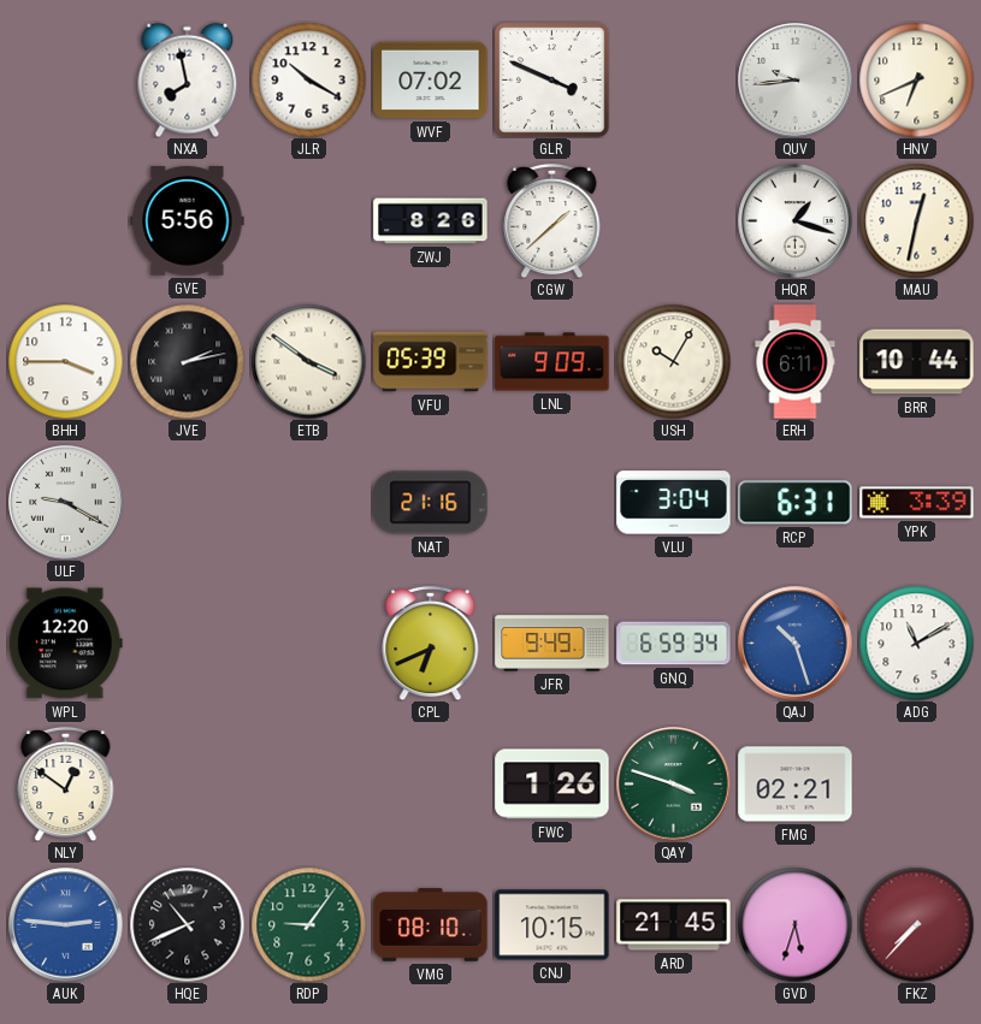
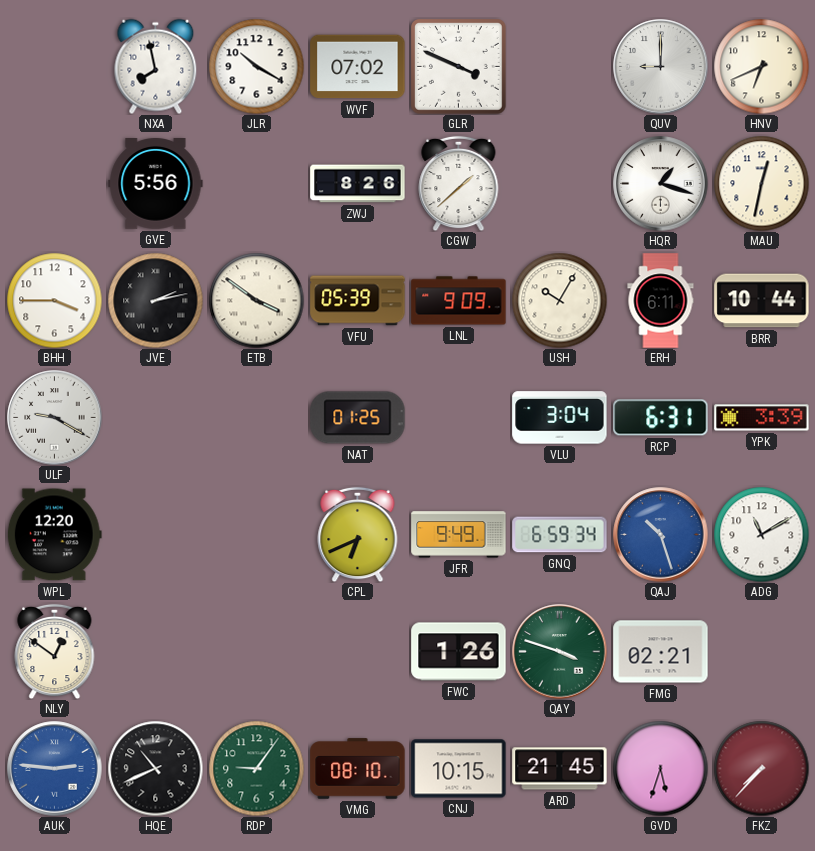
QUV: 9:44 -> 9:00
NAT: 21:16 -> 01:25
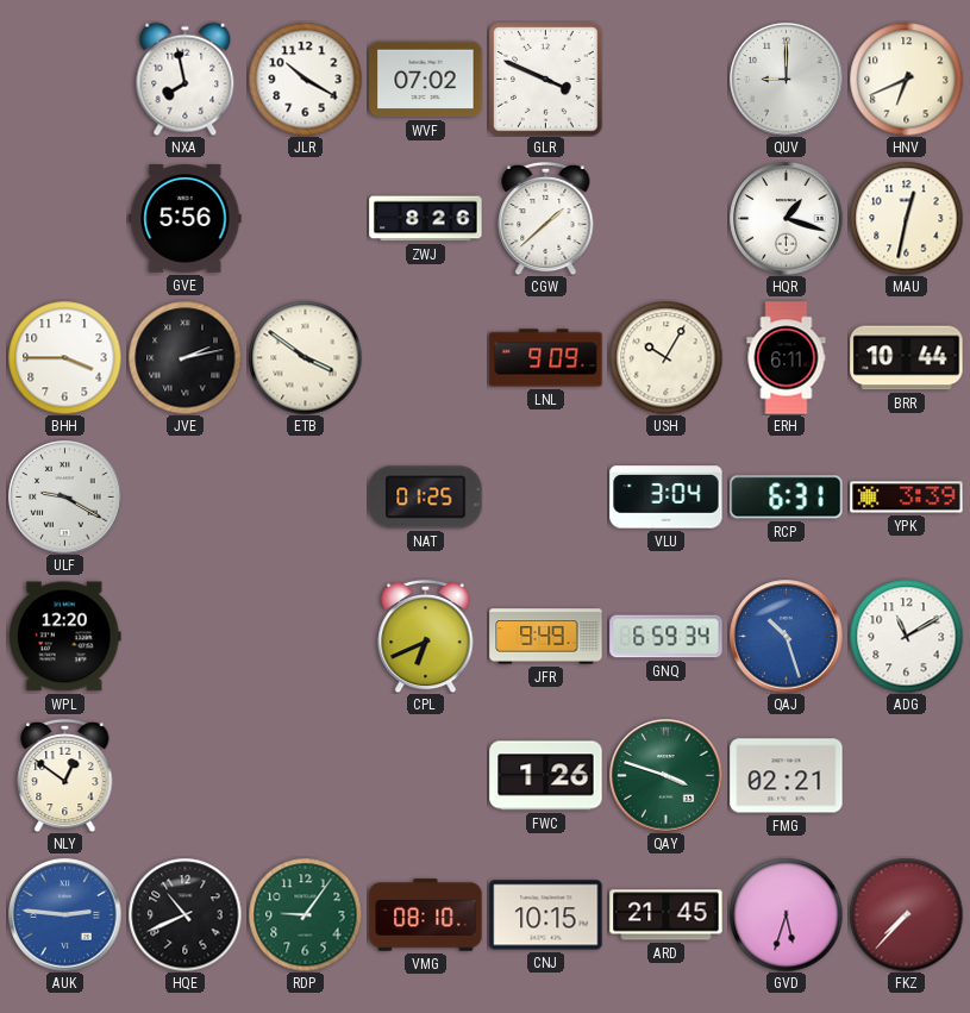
VFU: 05:39 -> none
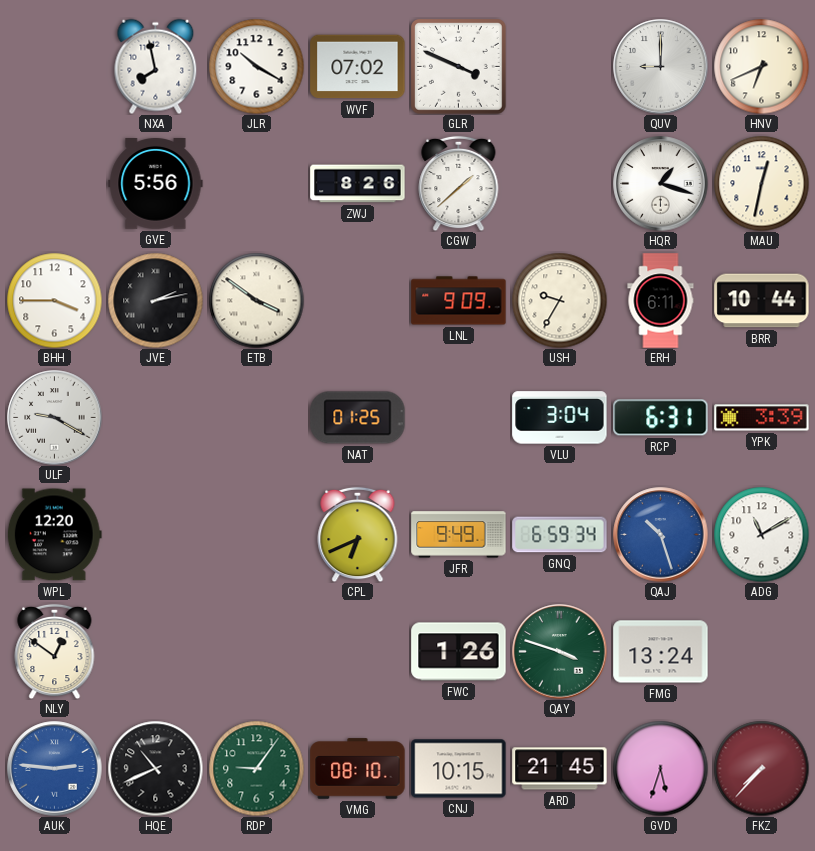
USH: 10:05 -> 9:35
FMG: 02:21 -> 13:24
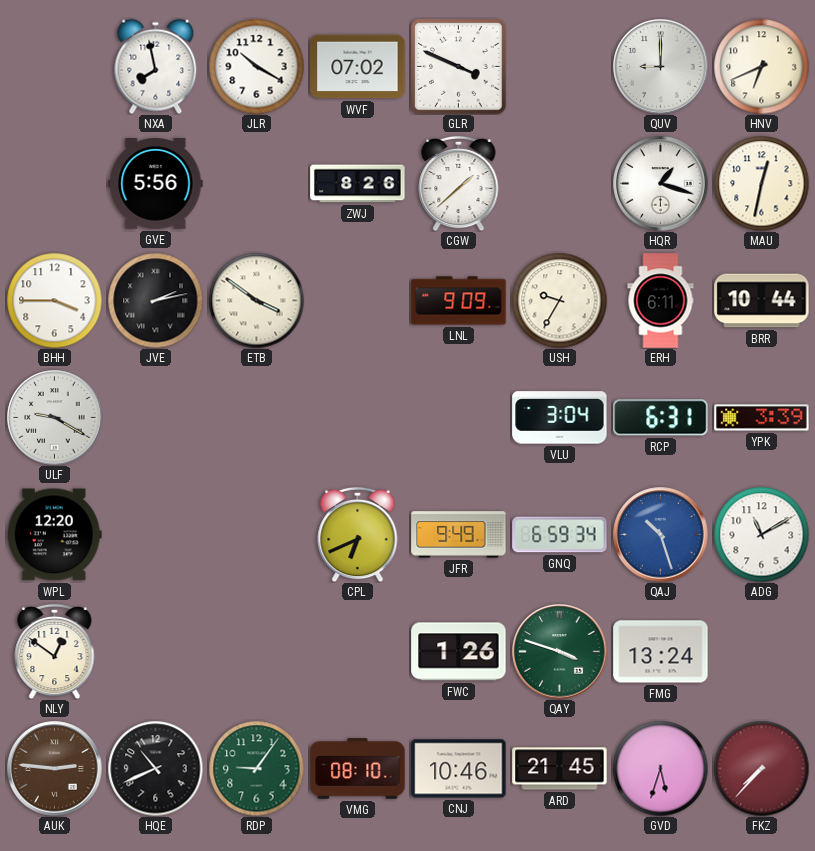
NAT: 01:25 -> none
AUK dial: blue -> brown
CNJ: 10:15 -> 10:46
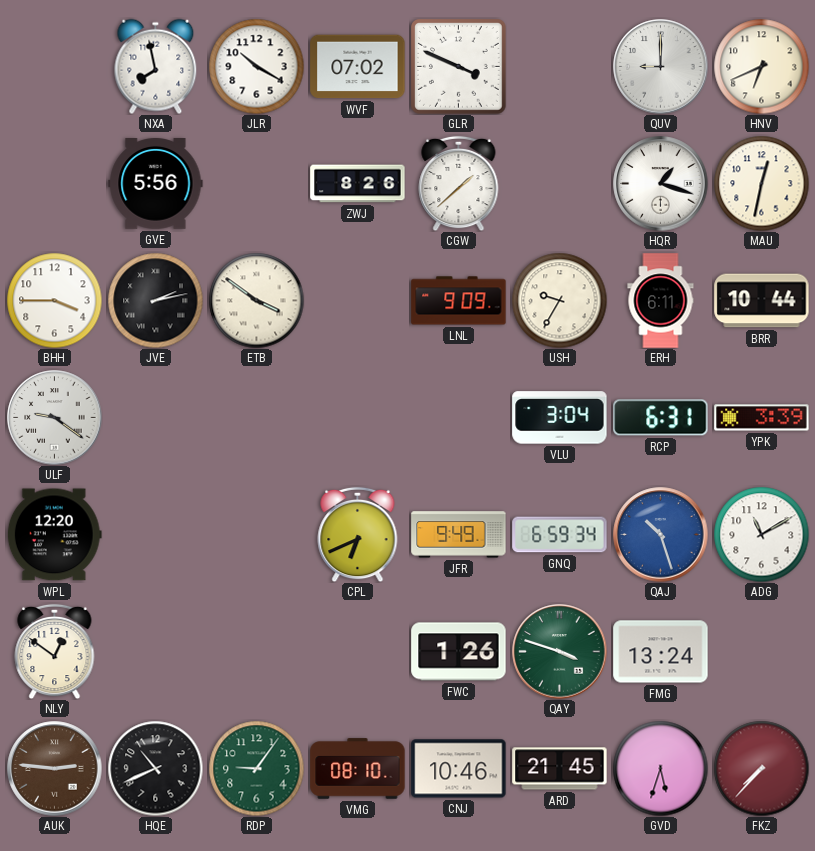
ULF: 9:20 -> 9:21
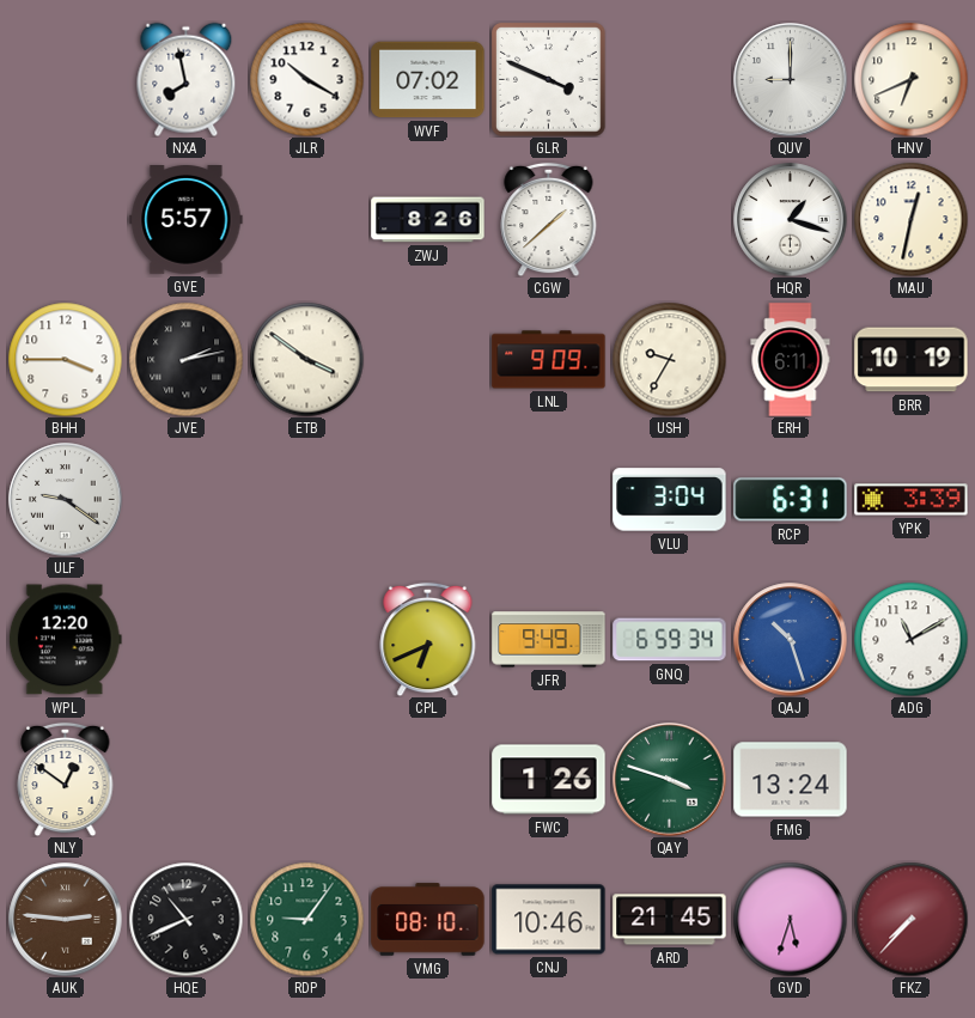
GVE: 5:56 -> 5:57
BRR: 10:44 -> 10:19
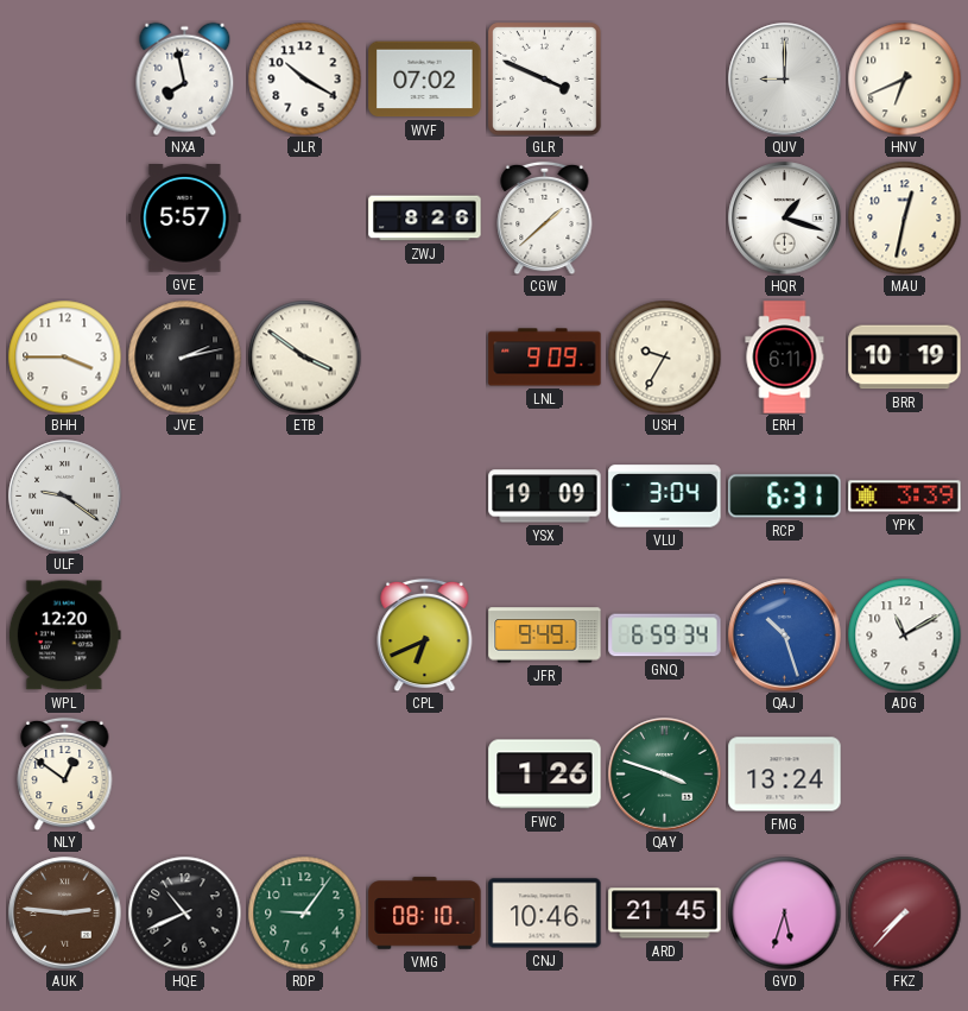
YSX: none -> 19:09
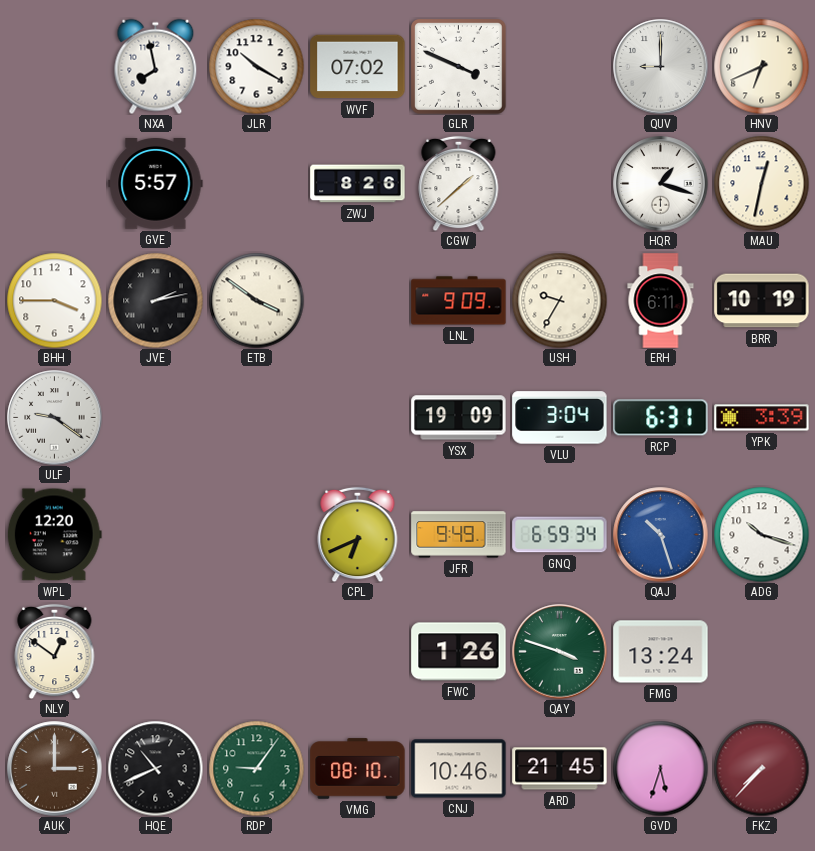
ADG: 11:10 -> 10:18
AUK: 2:46 -> 3:00
